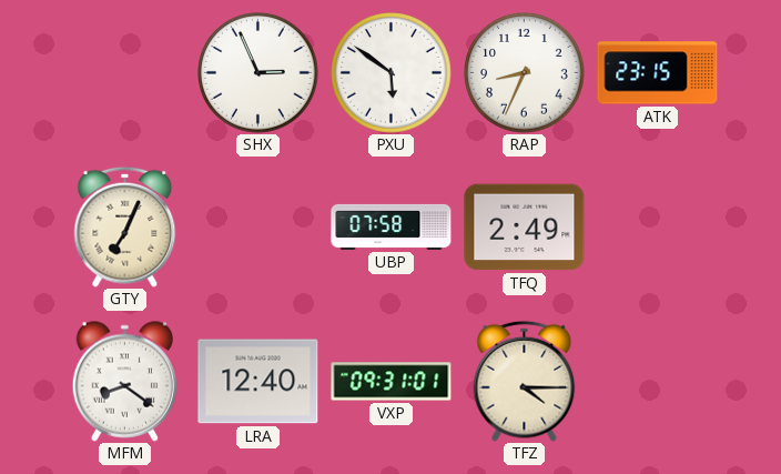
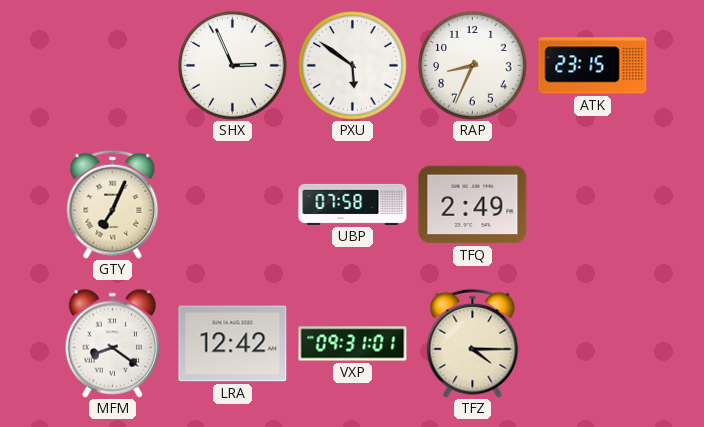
LRA: 12:40 -> 12:42
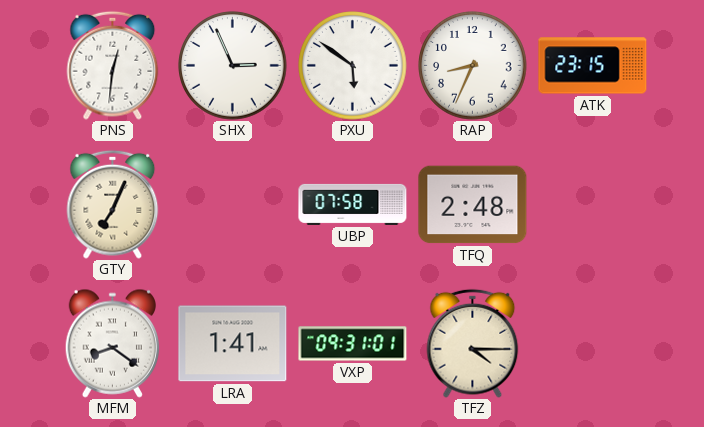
PNS: none -> 12:31
TFQ: 2:49 -> 2:48
LRA: 12:42 -> 1:41
